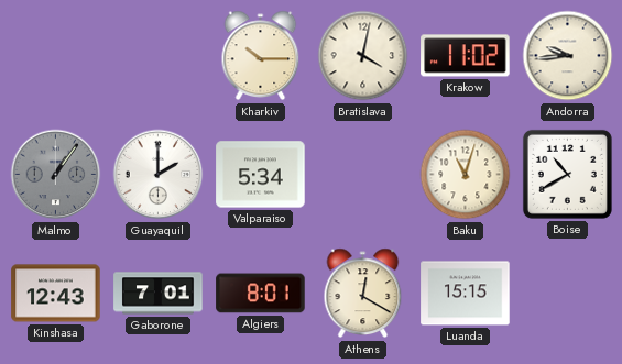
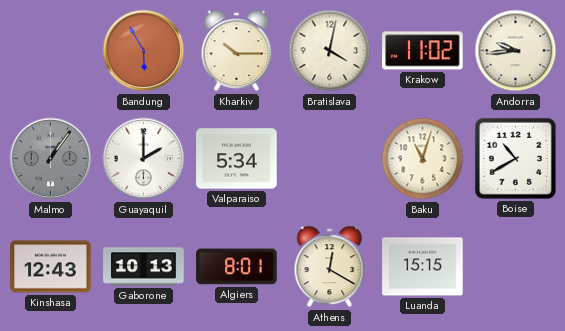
Bandung: none -> 5:55
Gaborone: 7:01 -> 10:13
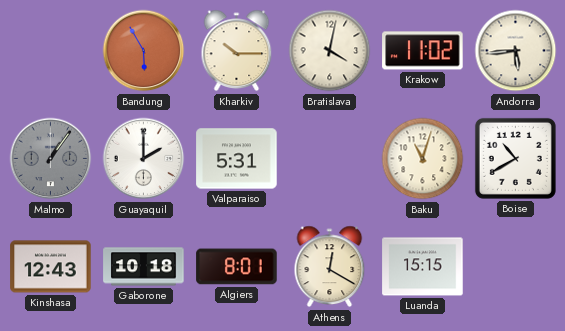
Andorra: 9:44 -> 5:44
Valparaiso: 5:34 -> 5:31
Gaborone: 10:13 -> 10:18
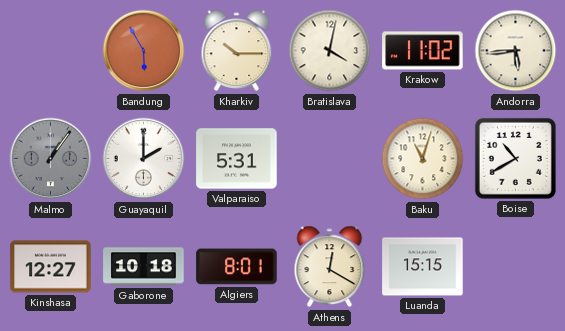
Kinshasa: 12:43 -> 12:27
